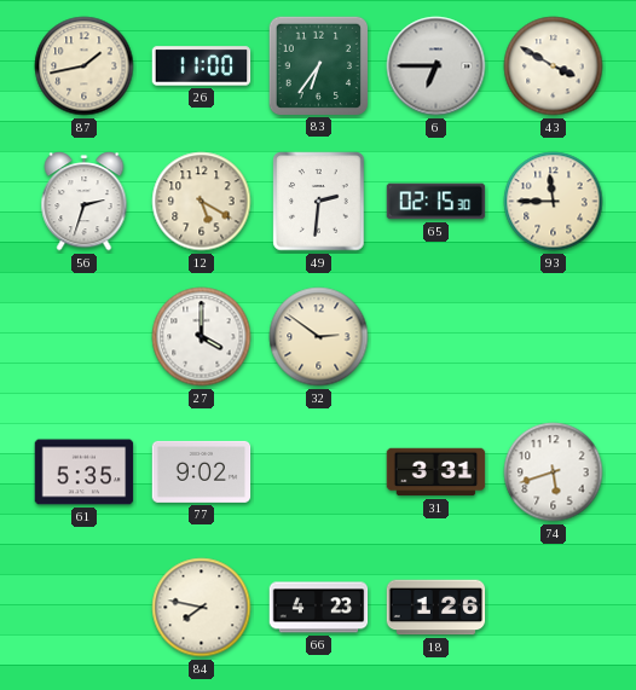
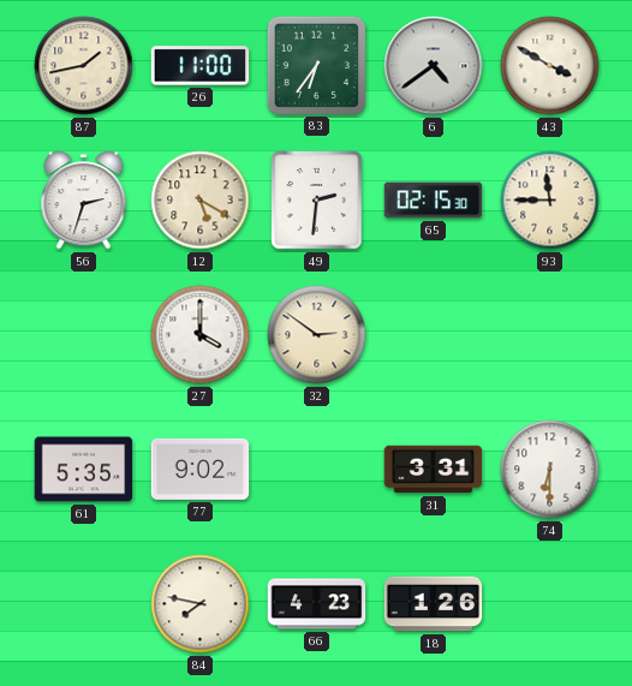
6: 6:45 -> 4:39
74: 5:42 -> 6:30
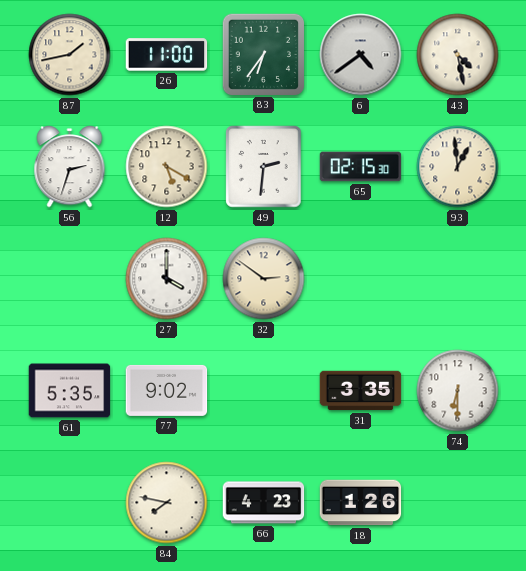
43: 3:50 -> 4:28
93: 11:45 -> 12:59
31: 3:31 -> 3:35
